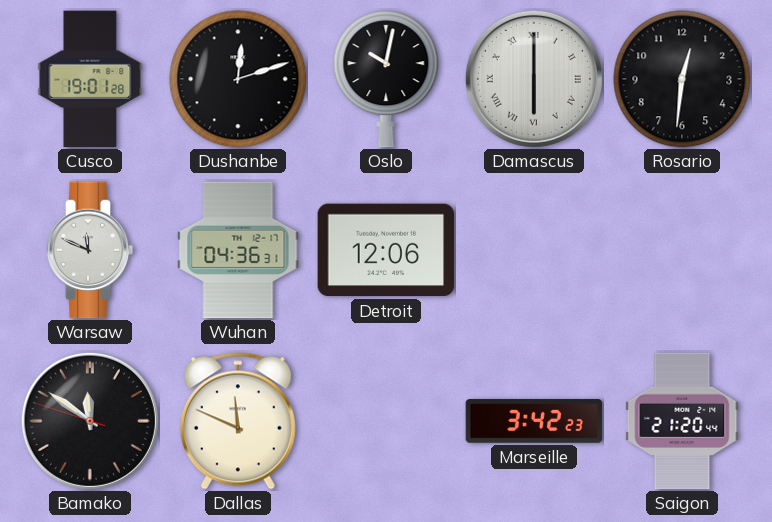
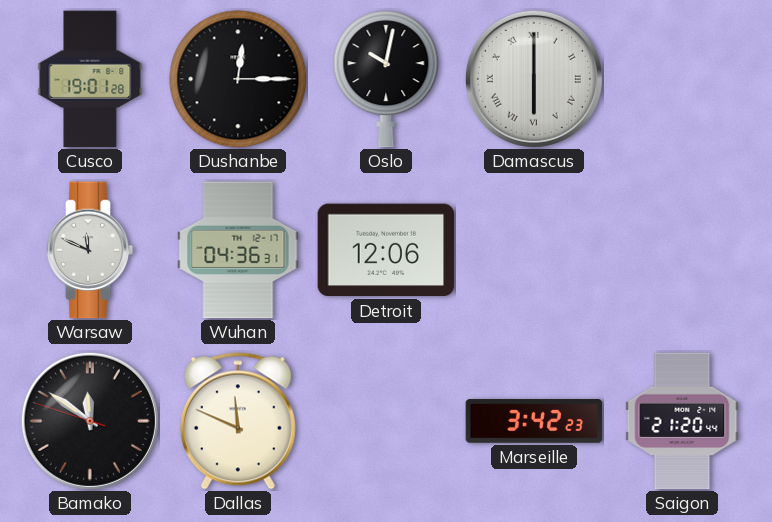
Dushanbe: 12:12 -> 12:15
Rosario: 12:31 -> none
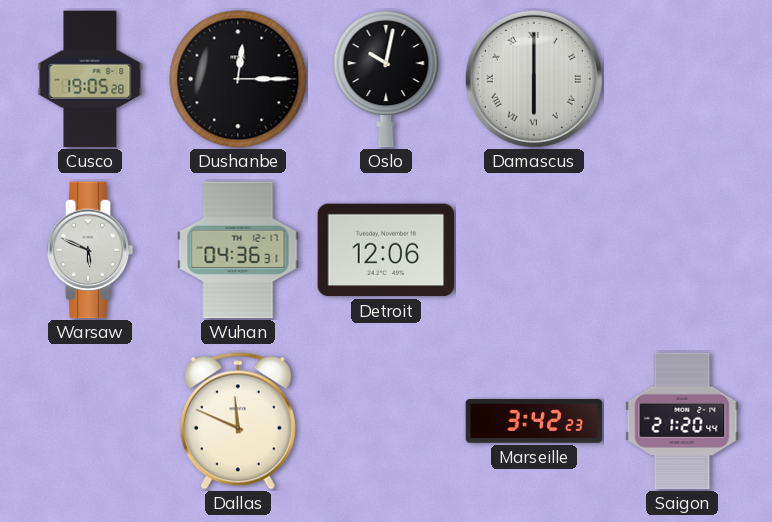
Cusco: 19:01 -> 19:05
Warsaw: 11:49 -> 5:49
Bamako: 11:50 -> none
